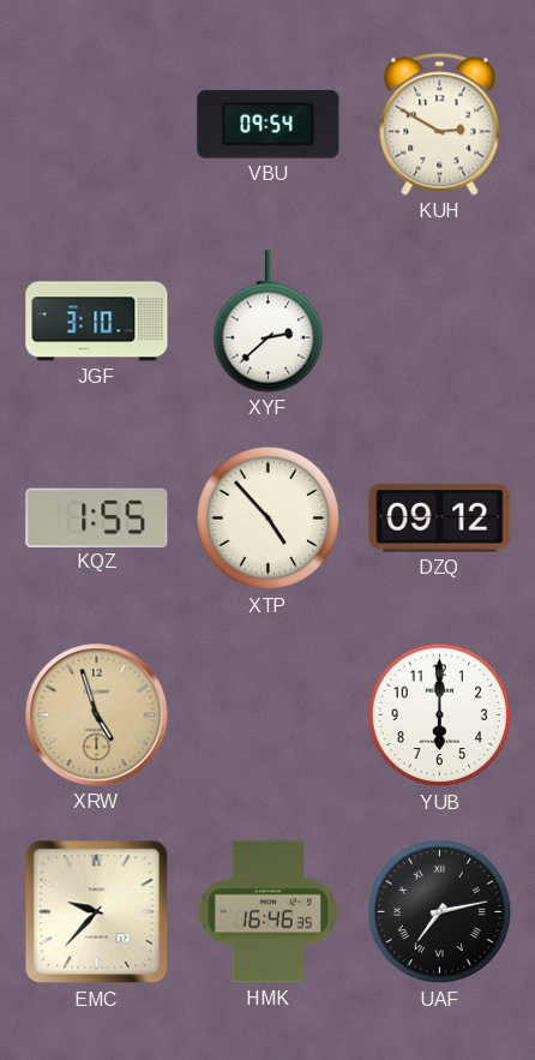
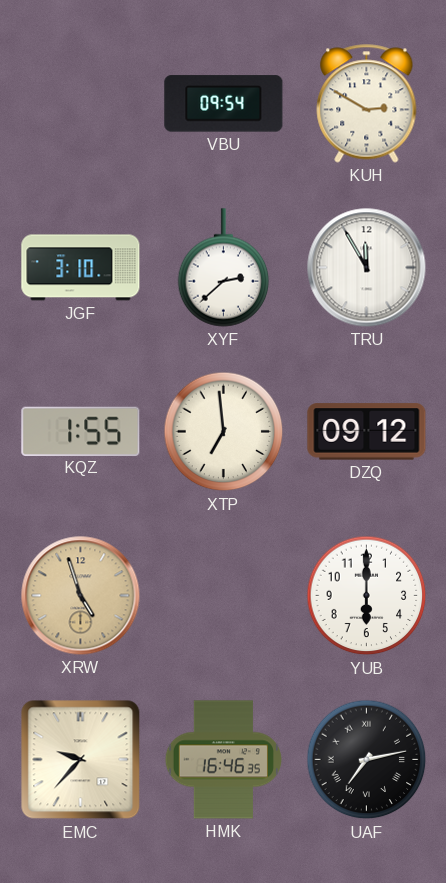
TRU: none -> 11:55
XTP: 4:53 -> 6:59
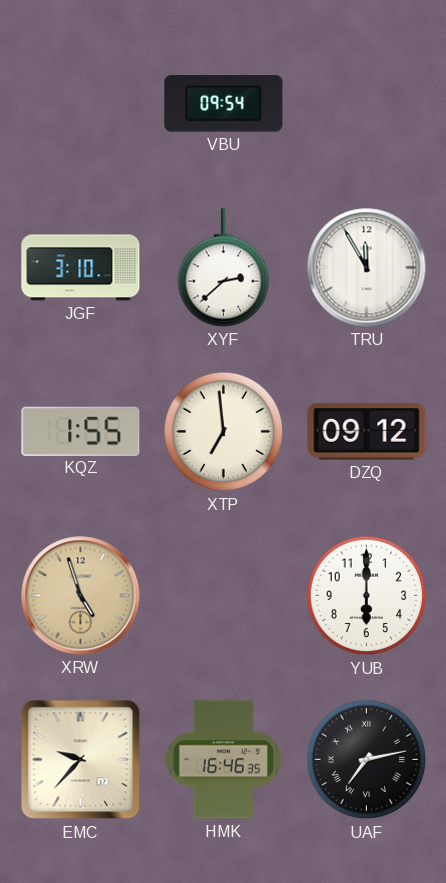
KUH: 2:50 -> none
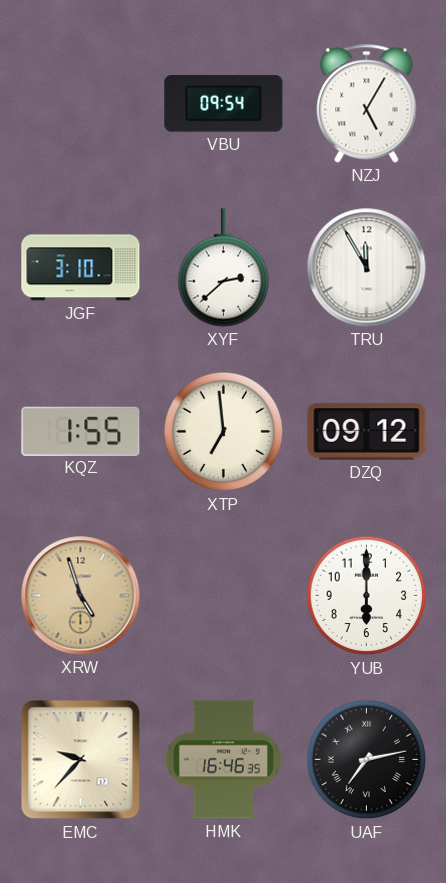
NZJ: none -> 5:05
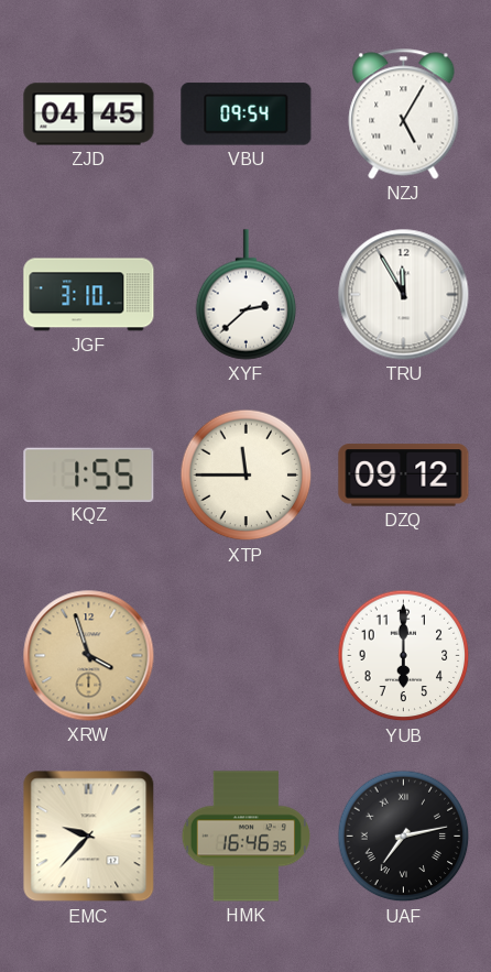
ZJD: none -> 04:45
XTP: 6:59 -> 11:45
XRW: 4:57 -> 3:57
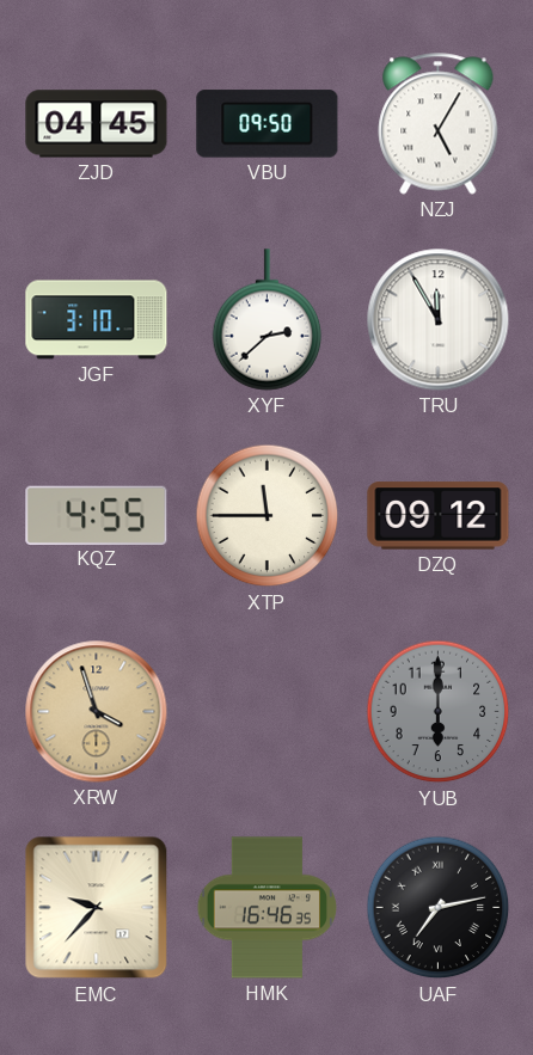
VBU: 09:54 -> 09:50
KQZ: 1:55 -> 4:55
YUB dial: white -> grey
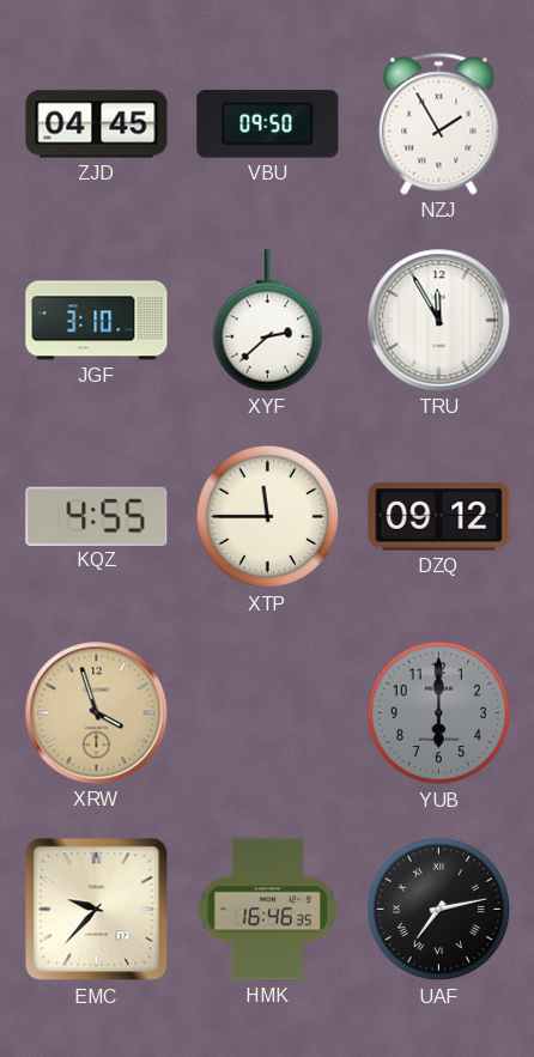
NZJ: 5:05 -> 1:55
